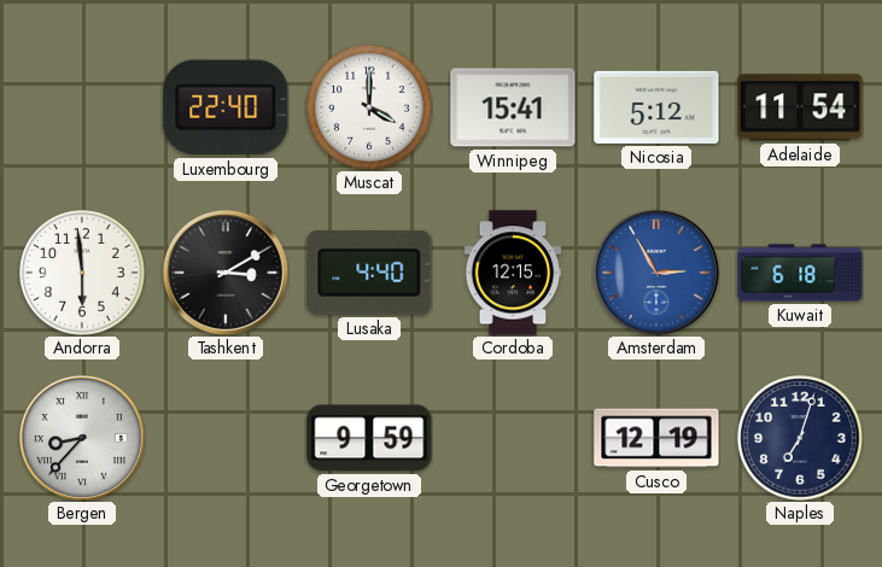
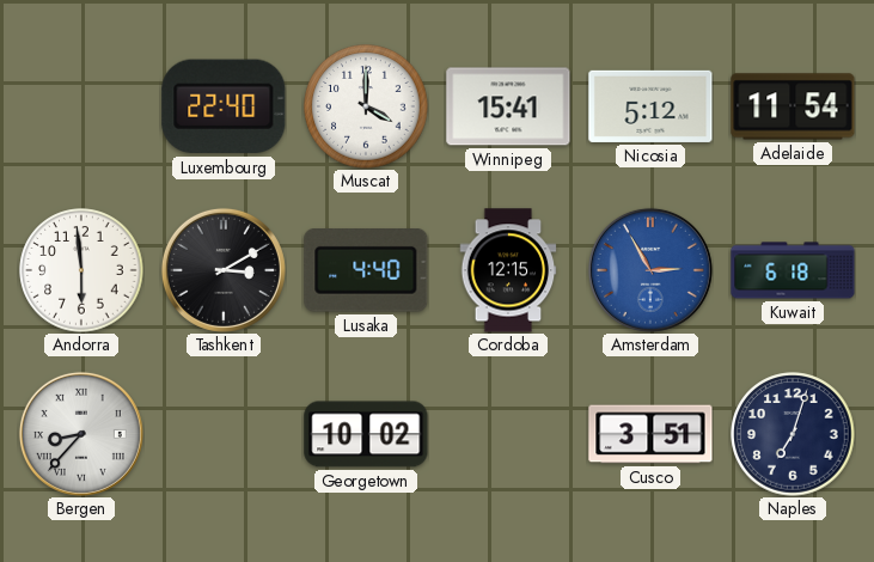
Georgetown: 9:59 -> 10:02
Cusco: 12:19 -> 3:51
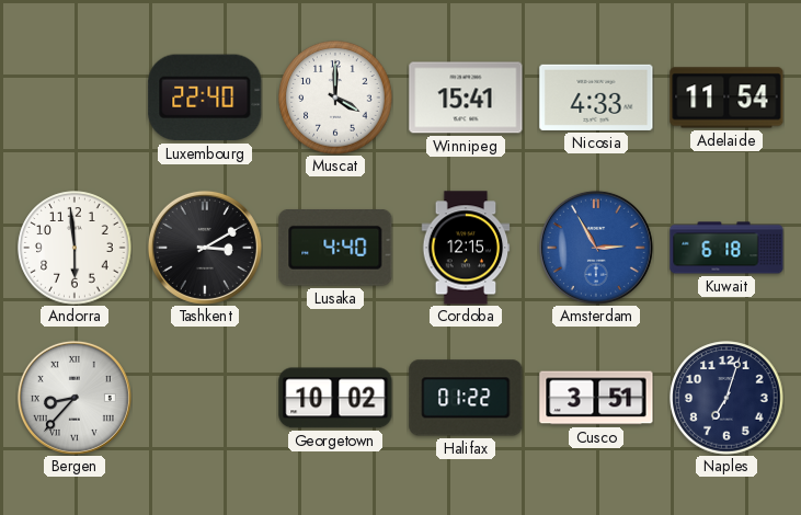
Nicosia: 5:12 -> 4:33
Halifax: none -> 01:22
